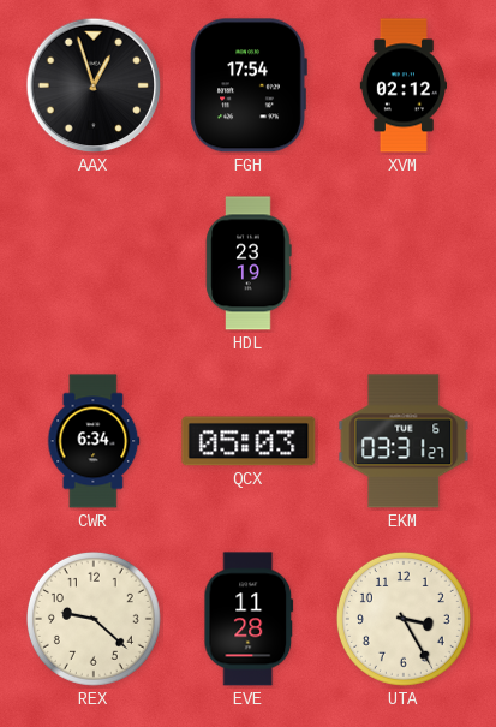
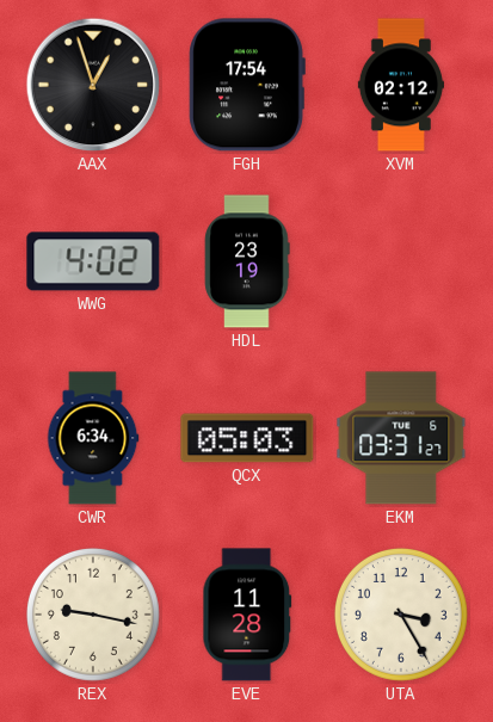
WWG: none -> 4:02
REX: 9:22 -> 9:17
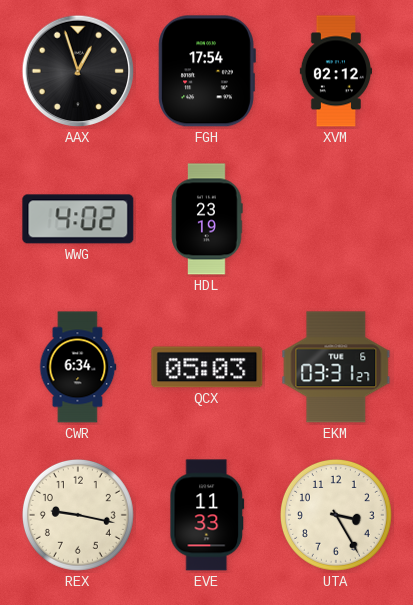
EVE: 11:28 -> 11:33
